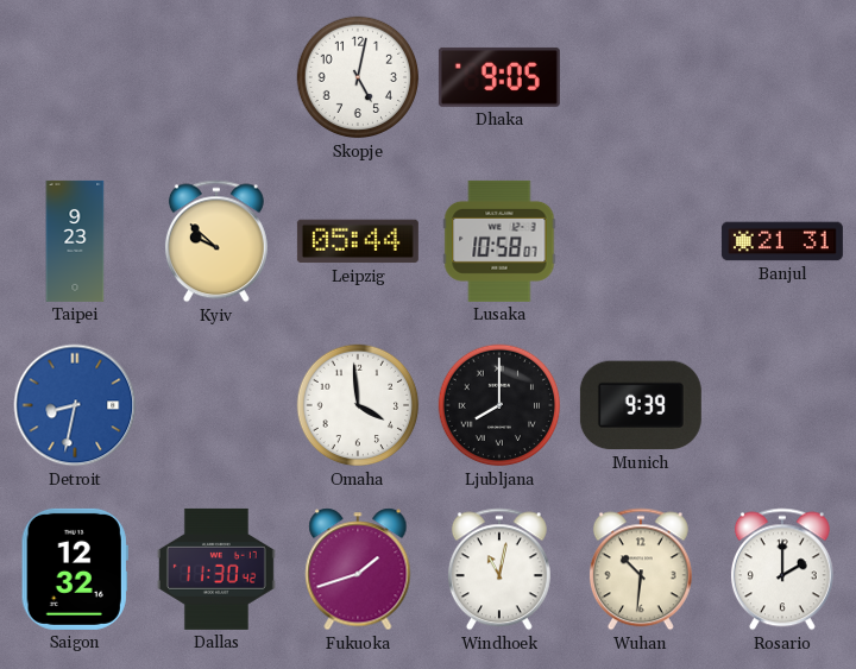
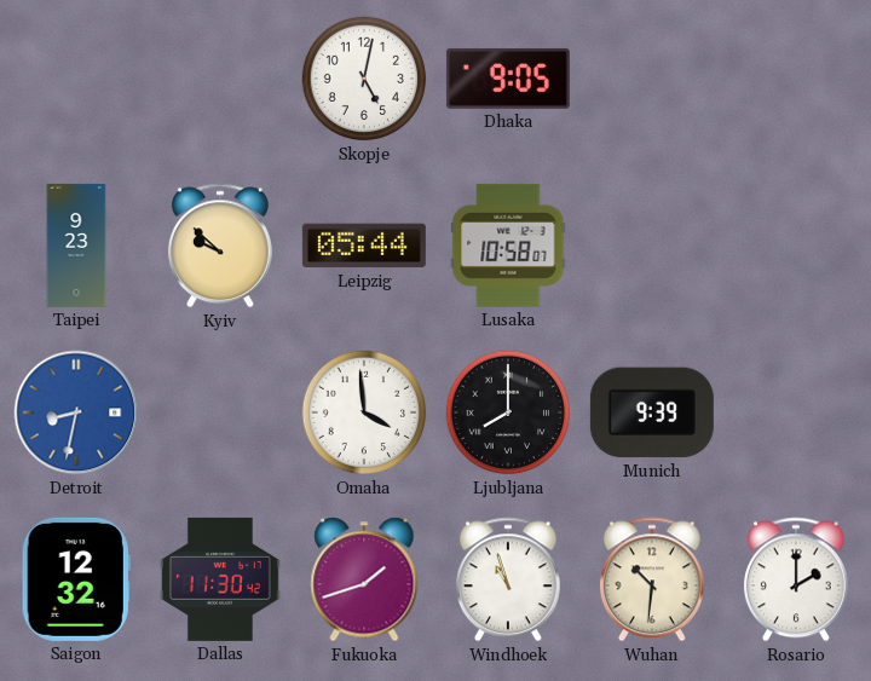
Banjul: 21:31 -> none
Windhoek: 11:02 -> 10:57
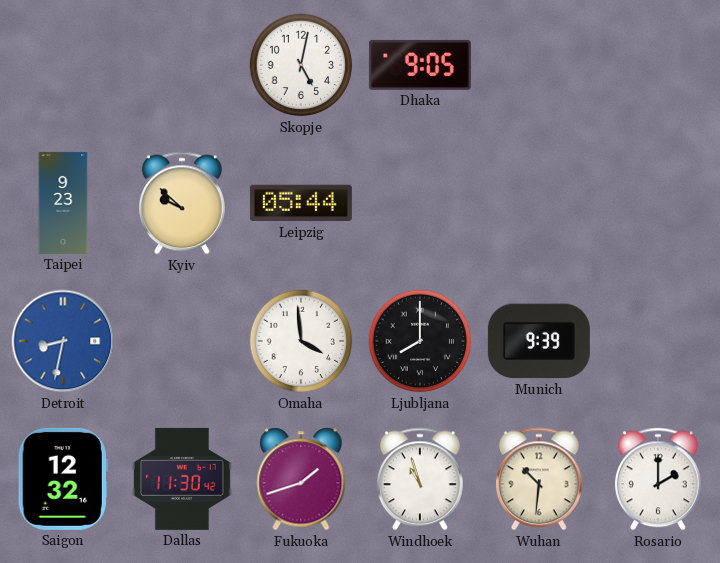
Lusaka: 10:58 -> none
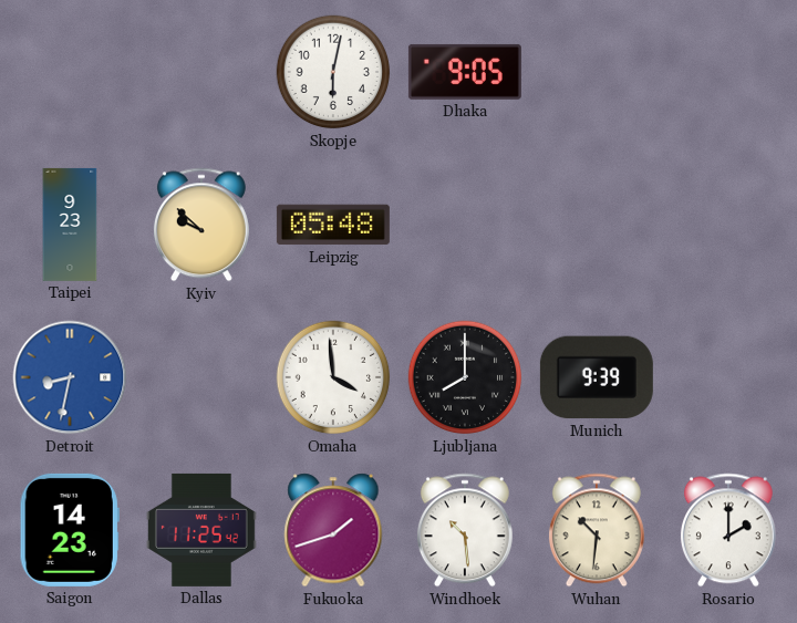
Skopje: 5:02 -> 6:02
Leipzig: 05:44 -> 05:48
Saigon: 12:32 -> 14:23
Dallas: 11:30 -> 11:25
Windhoek: 10:57 -> 10:29
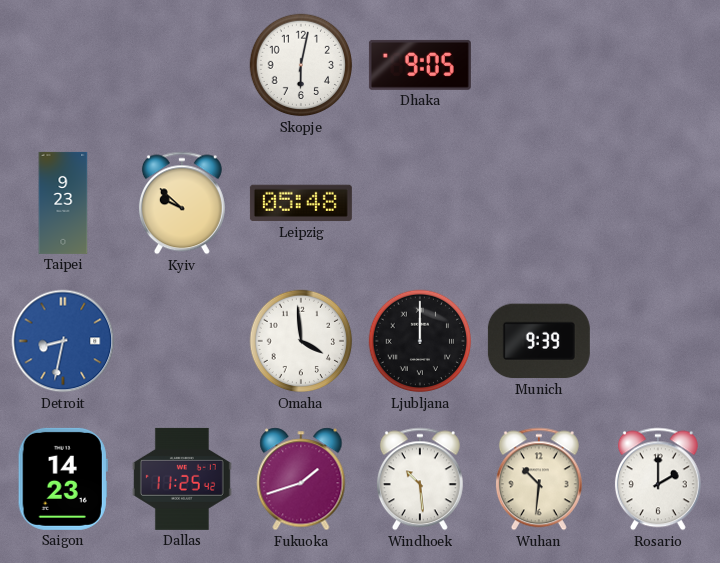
Ljubljana: 8:00 -> 12:00
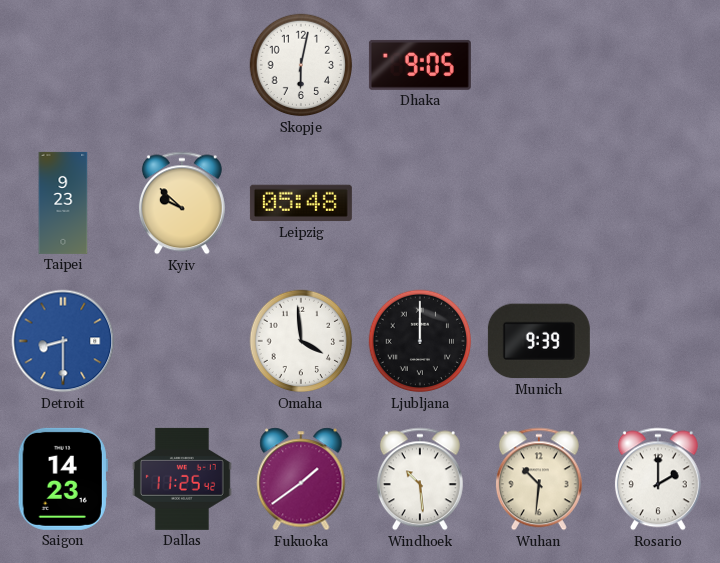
Detroit: 8:32 -> 8:30
Fukuoka: 1:42 -> 1:39
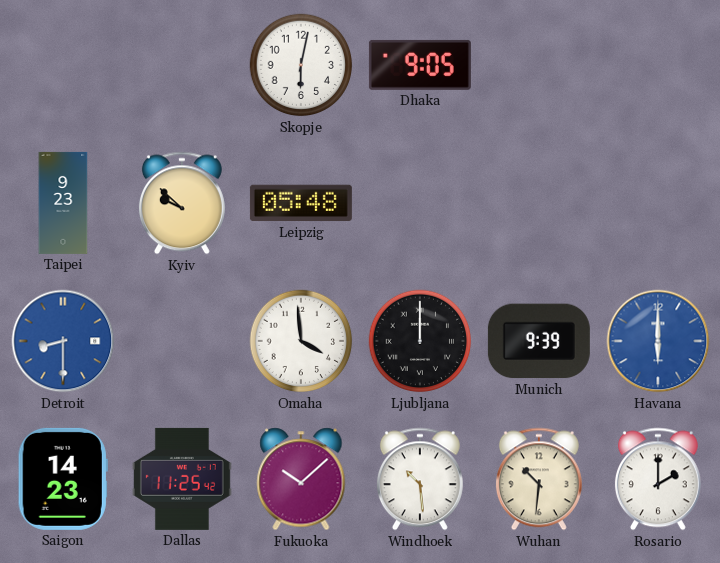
Havana: none -> 6:00
Fukuoka: 1:39 -> 10:08
